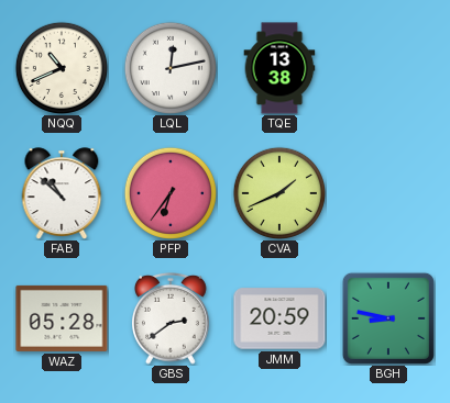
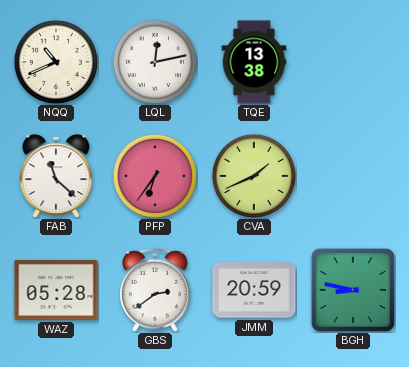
FAB: 10:52 -> 11:22
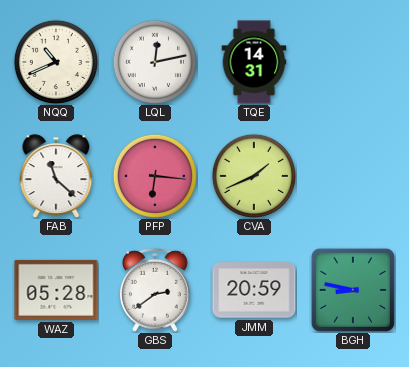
TQE: 13:38 -> 14:31
PFP: 6:36 -> 6:16
